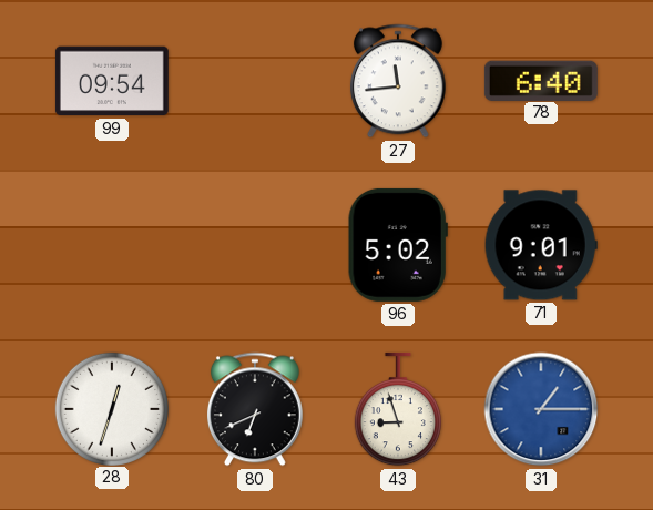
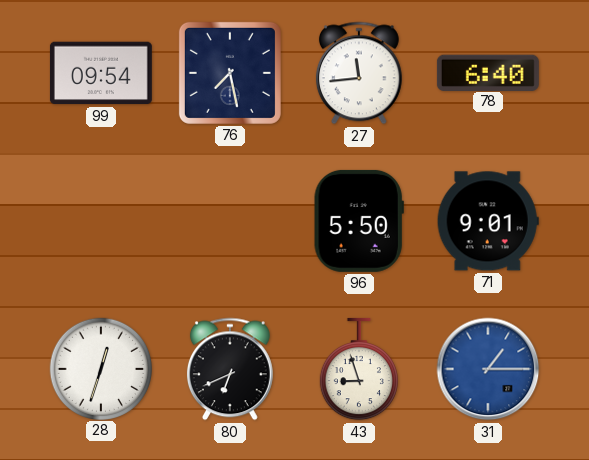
76: none -> 7:28
96: 5:02 -> 5:50
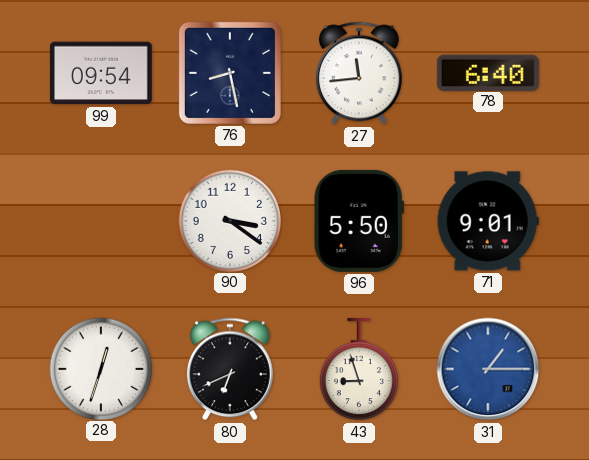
76: 7:28 -> 8:28
90: none -> 3:21
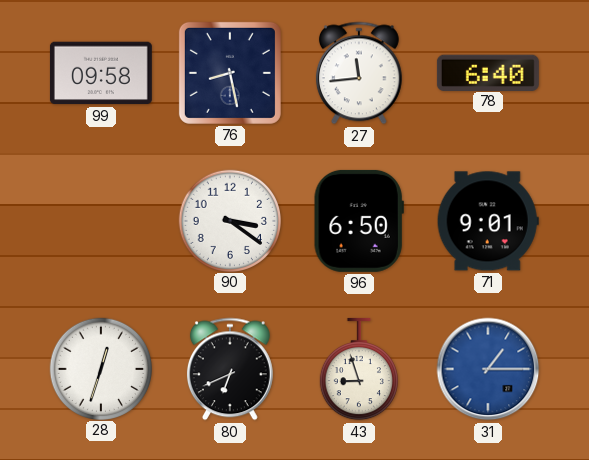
99: 09:54 -> 09:58
96: 5:50 -> 6:50
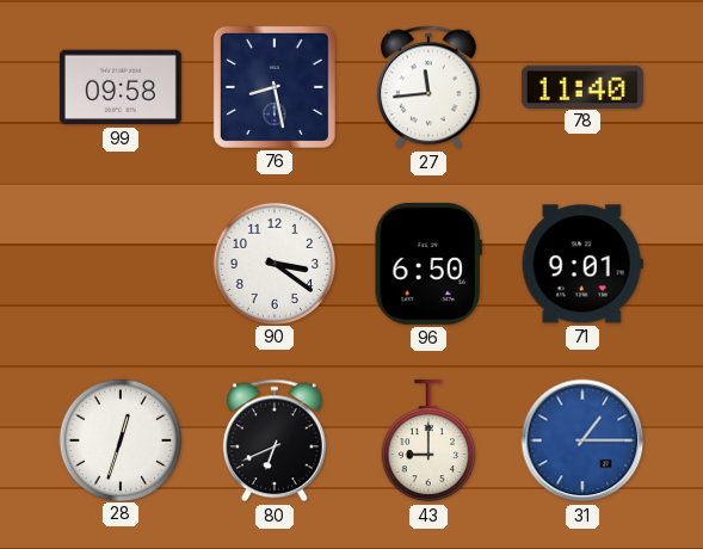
78: 6:40 -> 11:40
43: 8:57 -> 9:00
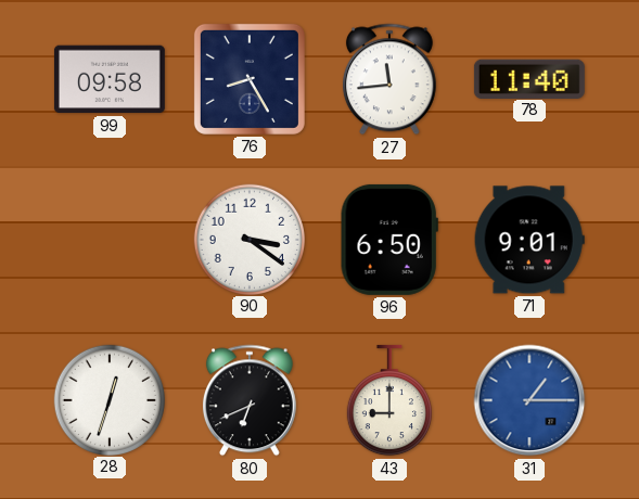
76: 8:28 -> 8:25
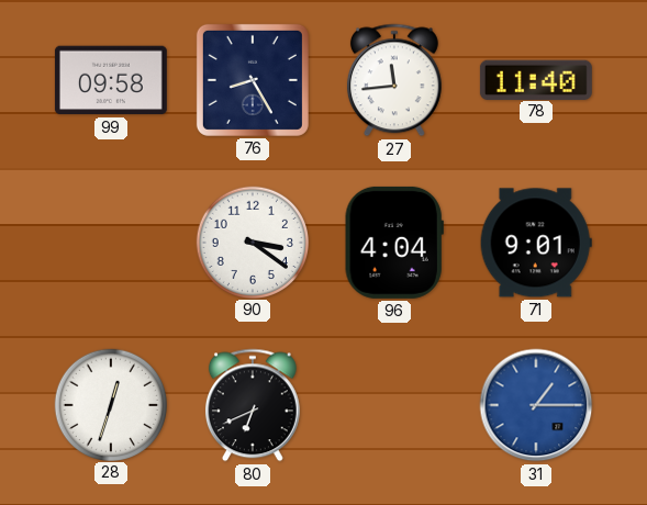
96: 6:50 -> 4:04
43: 9:00 -> none
